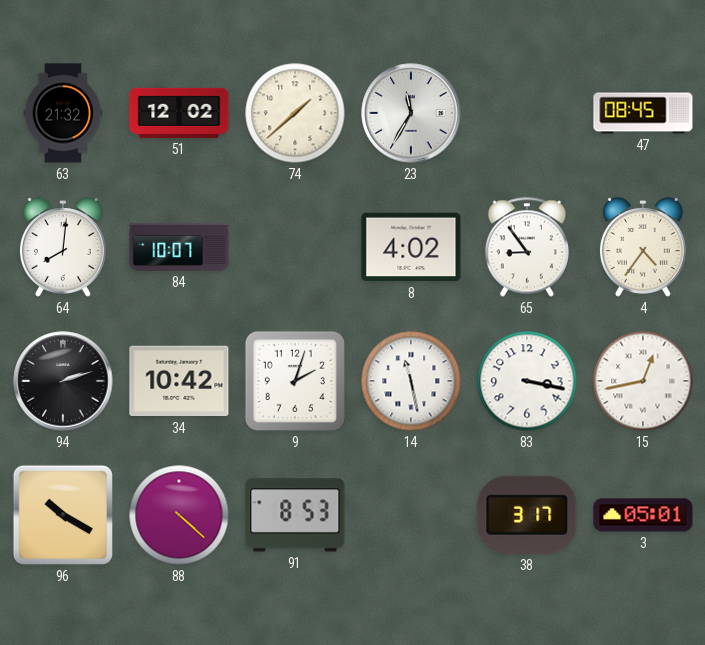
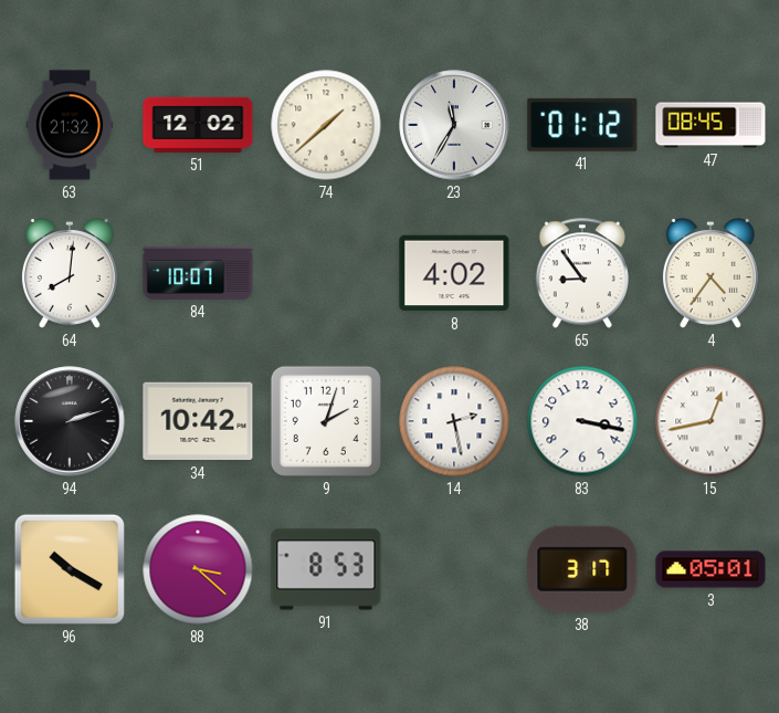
41: none -> 01:12
14: 11:28 -> 2:28
88: 4:22 -> 3:22
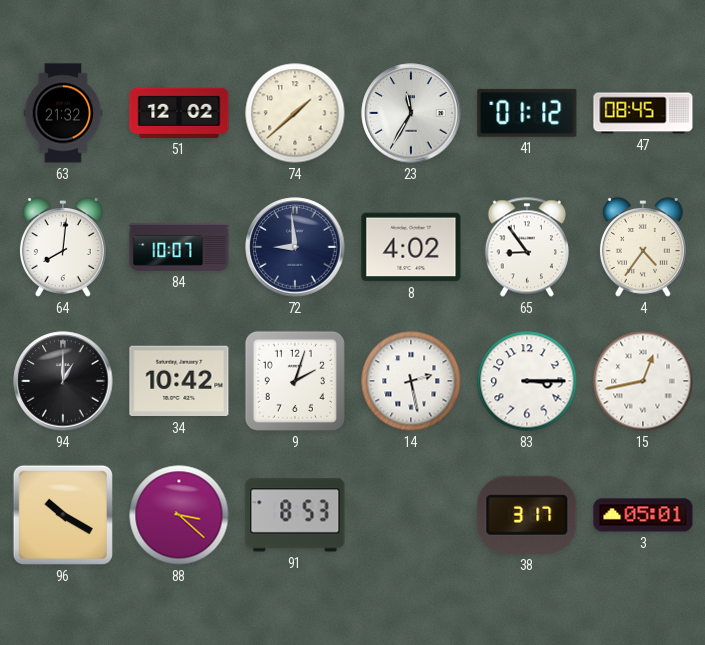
72: none -> 8:59
94: 2:12 -> 1:00
83: 3:17 -> 3:15
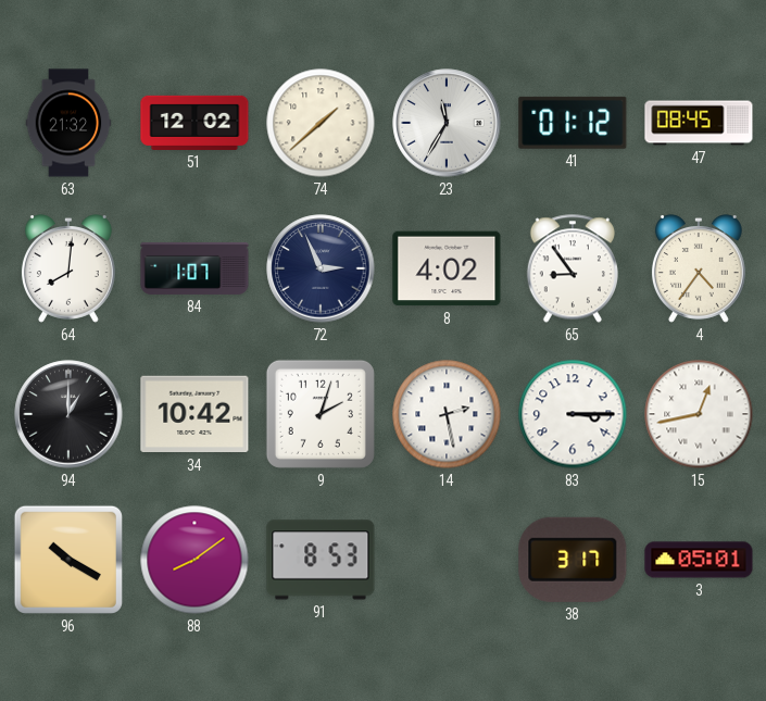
84: 10:07 -> 1:07
72: 8:59 -> 2:56
88: 3:22 -> 8:09
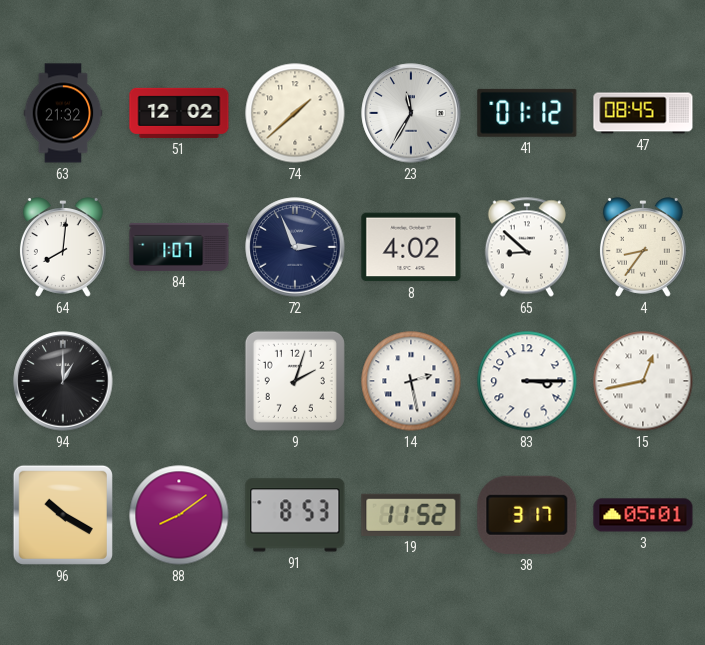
65: 8:54 -> 8:52
4: 4:36 -> 8:36
34: 10:42 -> none
19: none -> 11:52
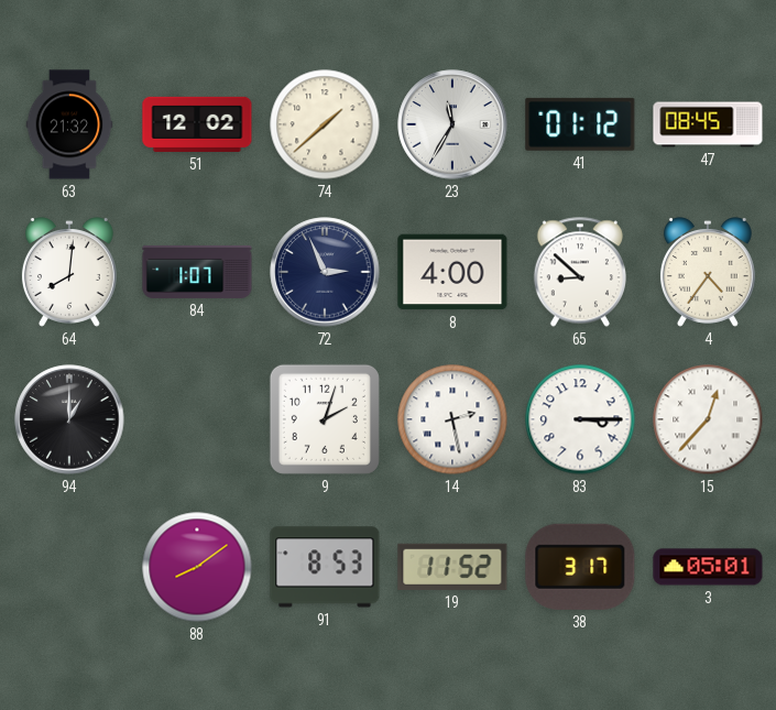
8: 4:02 -> 4:00
4: 8:36 -> 4:36
15: 12:43 -> 12:37
96: 10:20 -> none
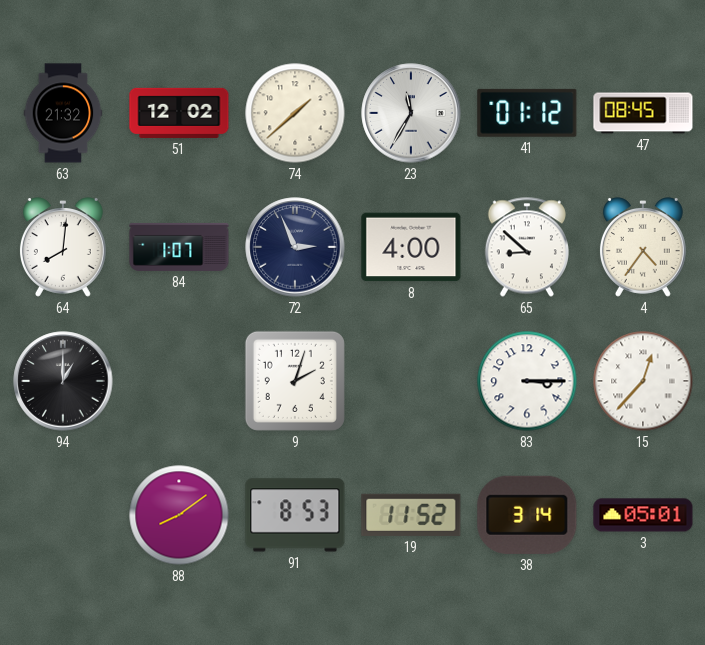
14: 2:28 -> none
38: 3:17 -> 3:14
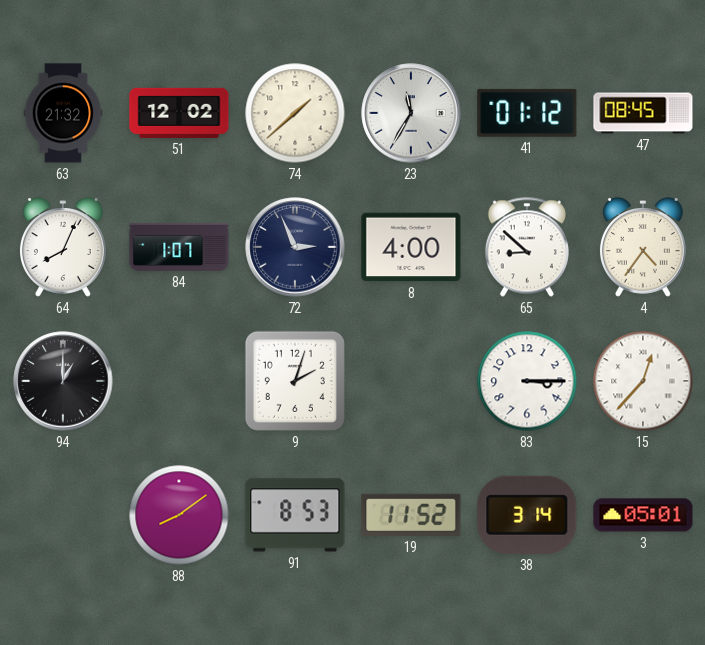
64: 8:01 -> 8:04
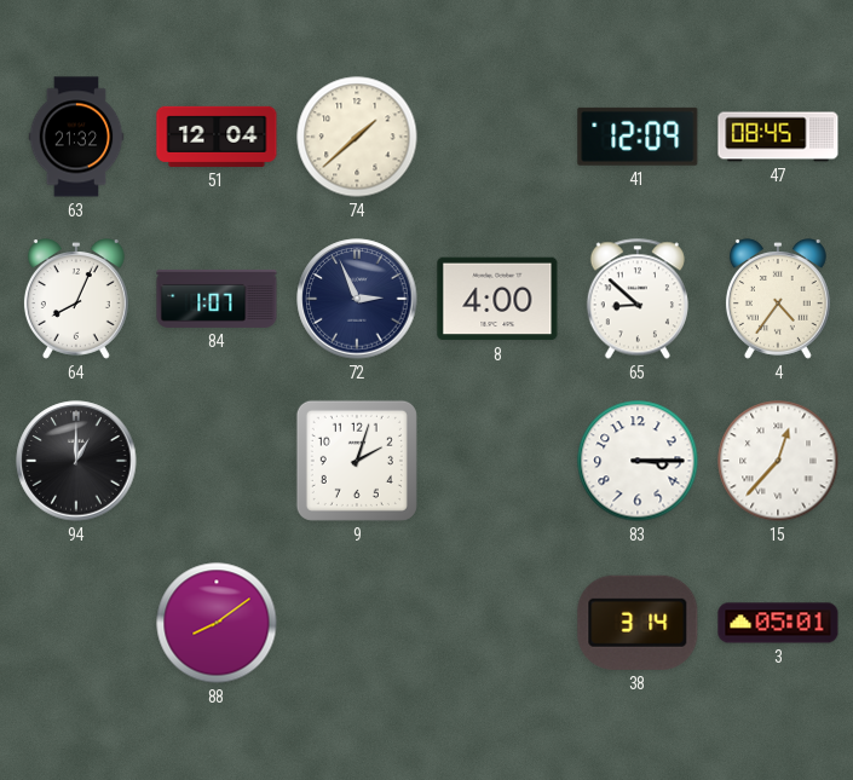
51: 12:02 -> 12:04
23: 11:35 -> none
41: 01:12 -> 12:09
91: 8:53 -> none
19: 11:52 -> none
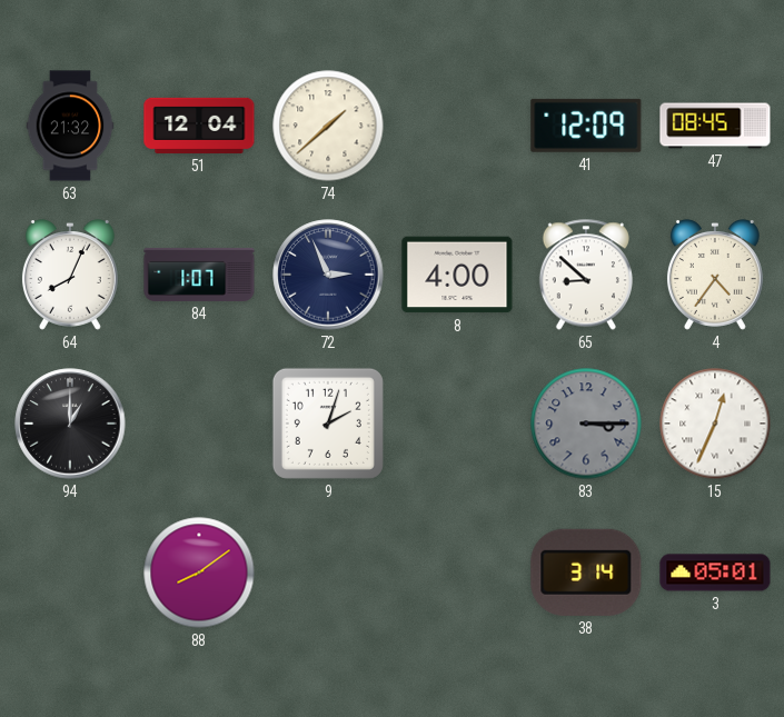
83 dial: white -> grey
15: 12:37 -> 12:34
